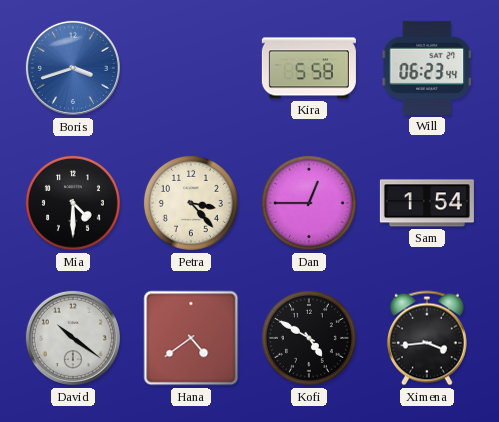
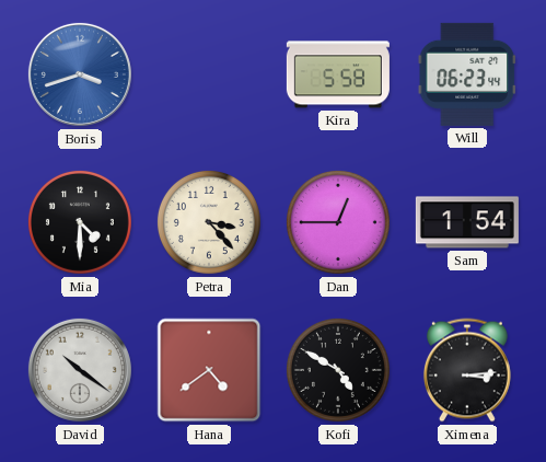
Ximena: 3:44 -> 3:14
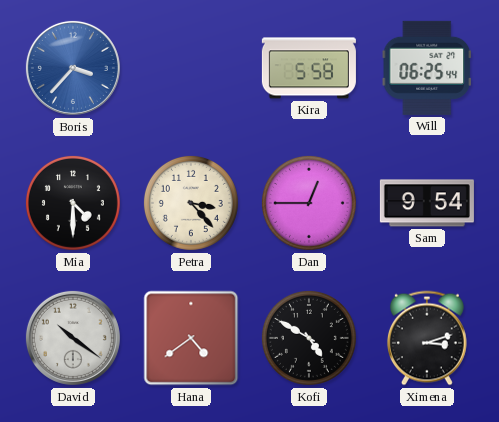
Boris: 3:42 -> 3:37
Will: 06:23 -> 06:25
Sam: 1:54 -> 9:54
Ximena: 3:14 -> 3:12
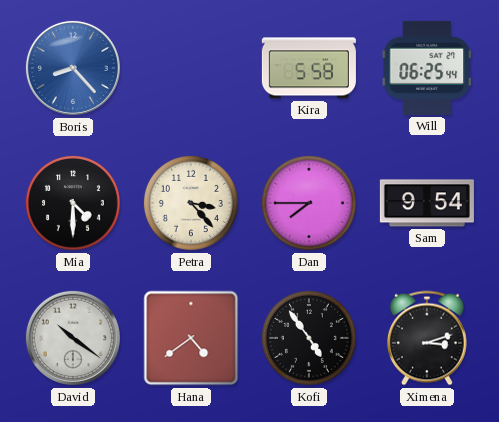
Boris: 3:37 -> 8:23
Dan: 12:45 -> 7:45
Kofi: 4:50 -> 4:54
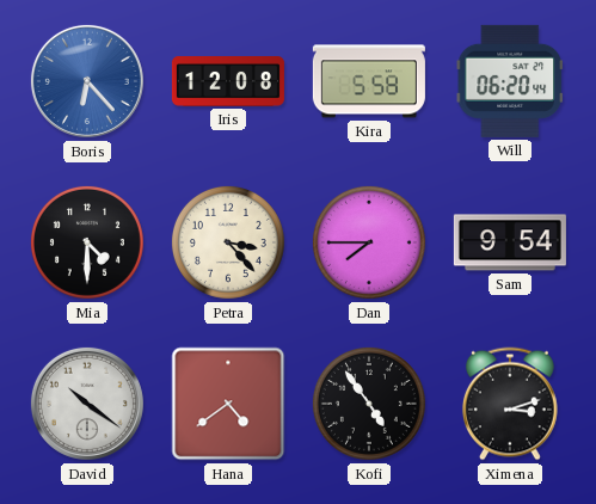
Boris: 8:23 -> 6:23
Iris: none -> 12:08
Will: 06:25 -> 06:20
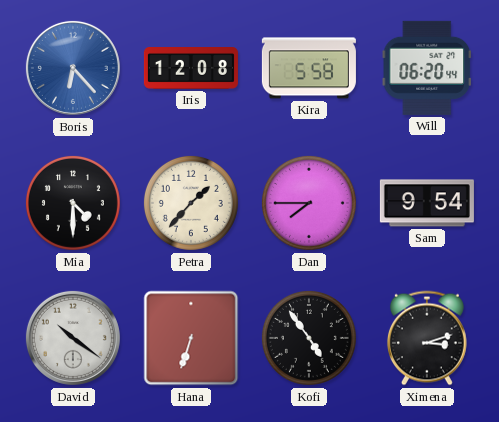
Petra: 3:23 -> 1:37
Hana: 4:39 -> 6:33
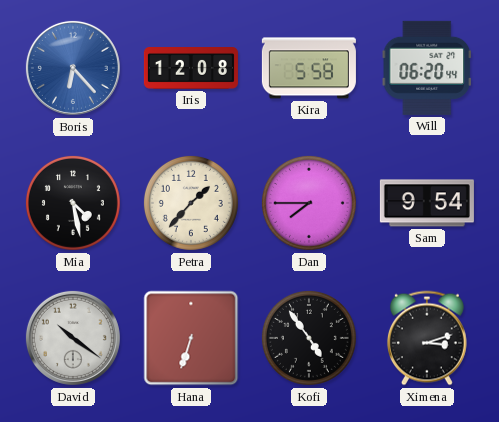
Mia: 4:30 -> 4:28
